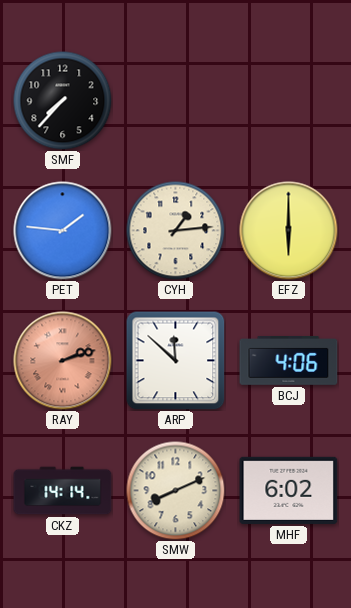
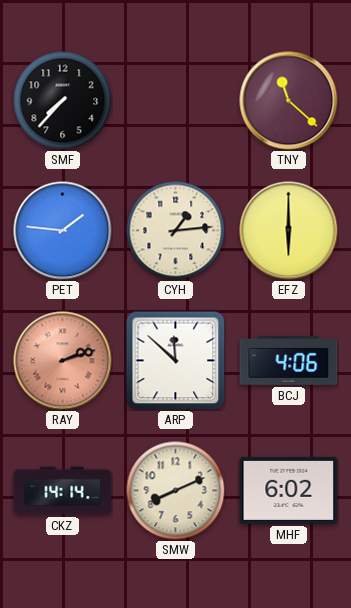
TNY: none -> 11:22
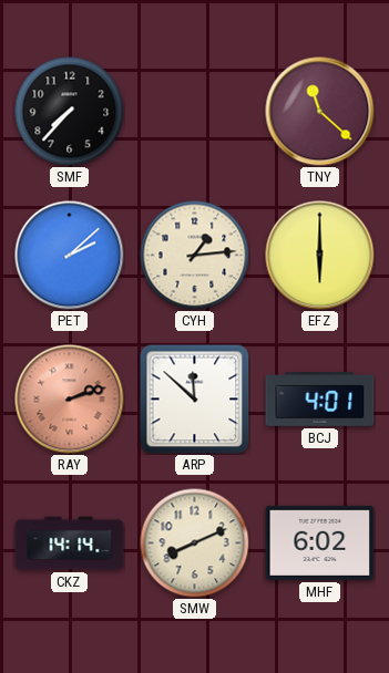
PET: 1:46 -> 2:08
BCJ: 4:06 -> 4:01
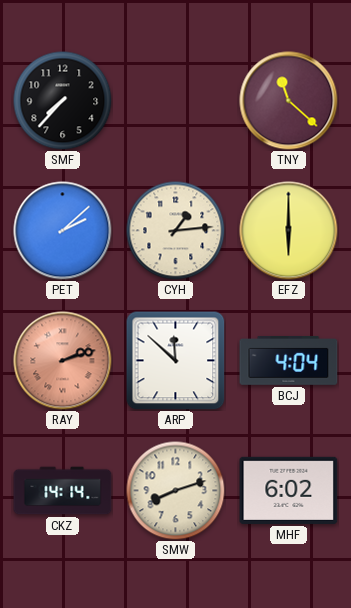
BCJ: 4:01 -> 4:04
SMW: 8:11 -> 8:12
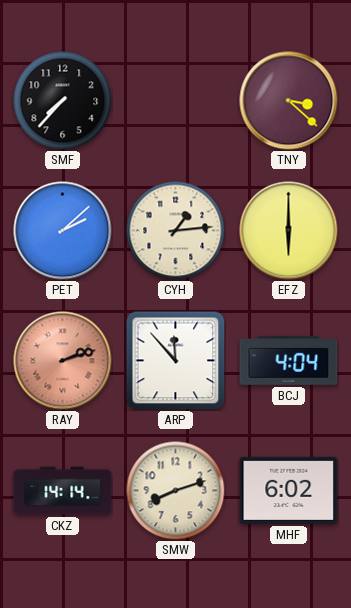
TNY: 11:22 -> 3:22
ARP: 11:52 -> 11:53
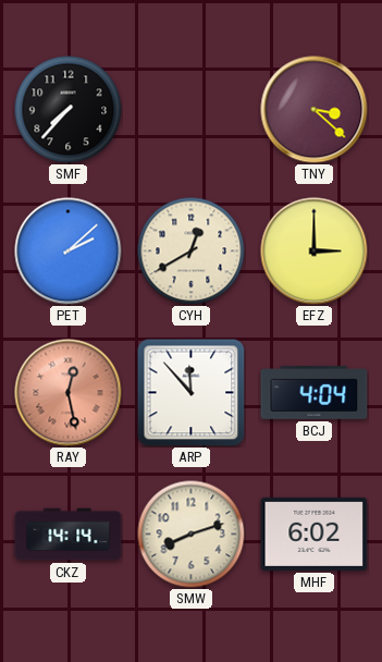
CYH: 1:14 -> 12:40
EFZ: 6:00 -> 3:00
RAY: 2:12 -> 12:28
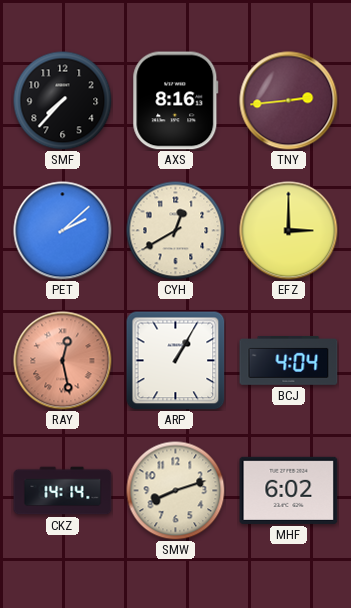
AXS: none -> 8:16
TNY: 3:22 -> 2:44
ARP: 11:53 -> 1:05
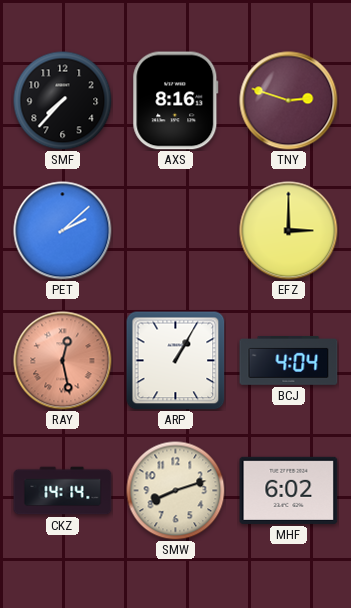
TNY: 2:44 -> 2:48
CYH: 12:40 -> none
